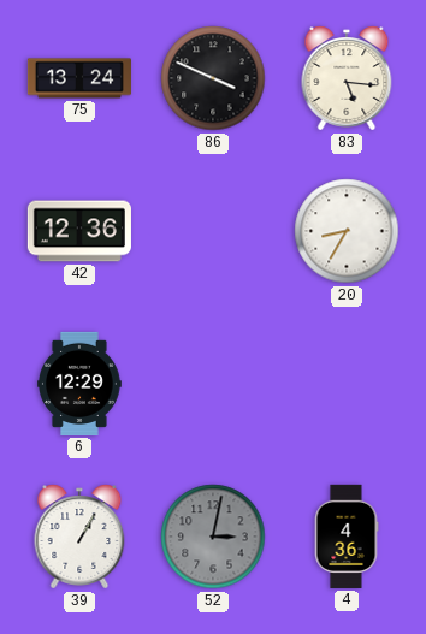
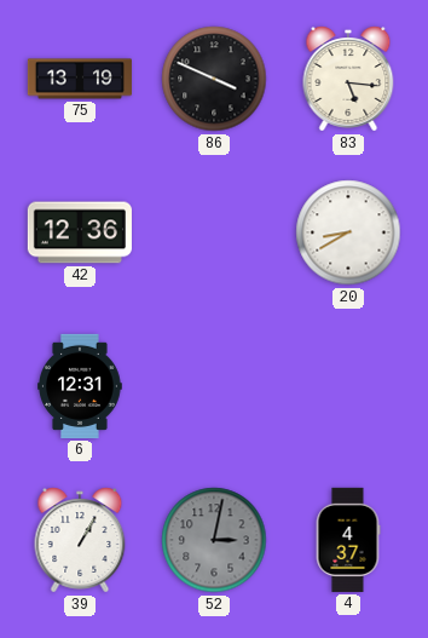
75: 13:24 -> 13:19
20: 8:35 -> 8:40
6: 12:29 -> 12:31
4: 4:36 -> 4:37
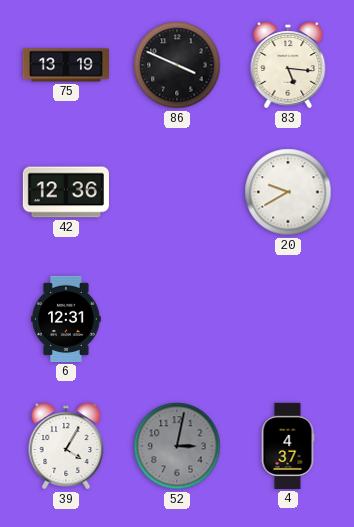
20: 8:40 -> 9:40
39: 1:05 -> 4:05
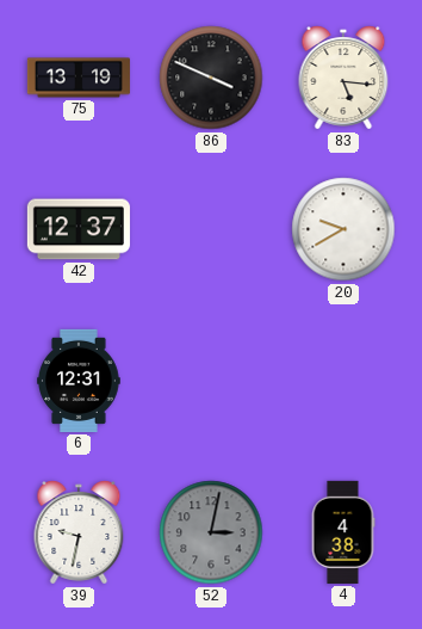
42: 12:36 -> 12:37
39: 4:05 -> 9:32
4: 4:37 -> 4:38
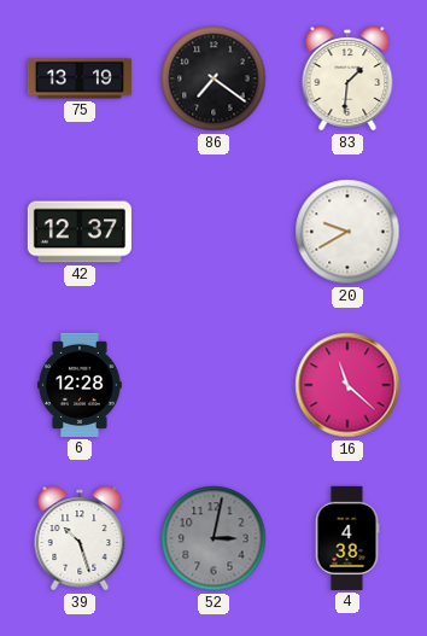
86: 3:49 -> 7:21
83: 5:16 -> 1:31
6: 12:31 -> 12:28
16: none -> 11:22
39: 9:32 -> 10:27
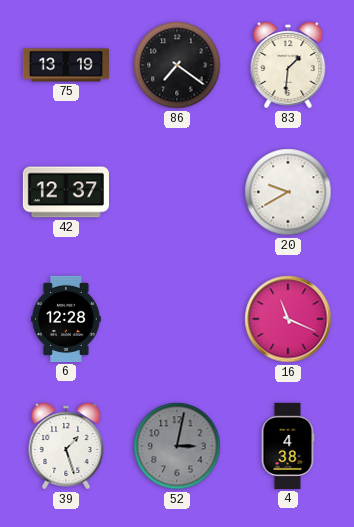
16: 11:22 -> 11:19
39: 10:27 -> 1:27
